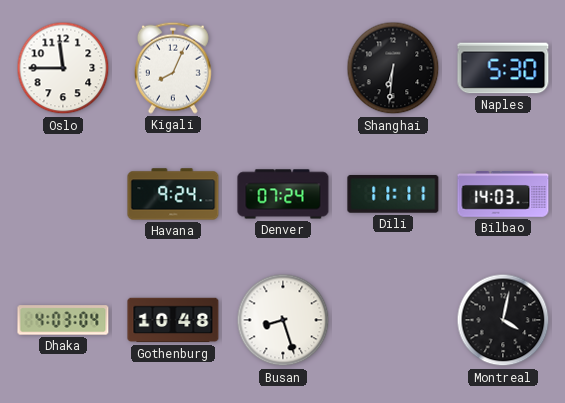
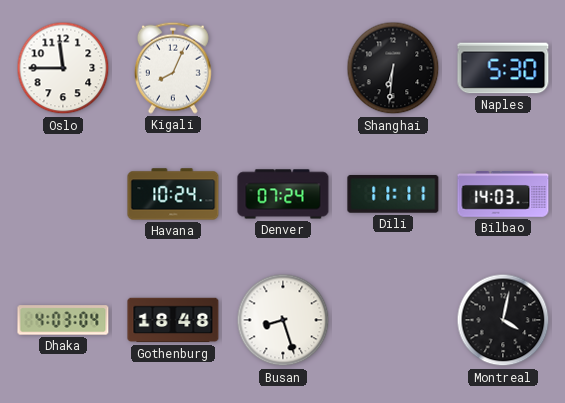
Havana: 9:24 -> 10:24
Gothenburg: 10:48 -> 18:48
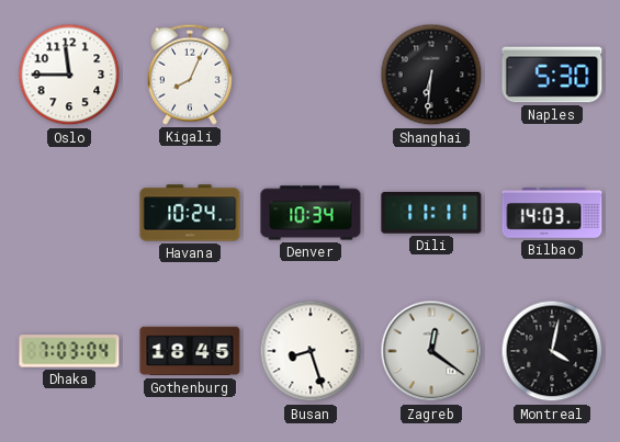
Denver: 07:24 -> 10:34
Dhaka: 4:03 -> 7:03
Gothenburg: 18:48 -> 18:45
Zagreb: none -> 12:21
